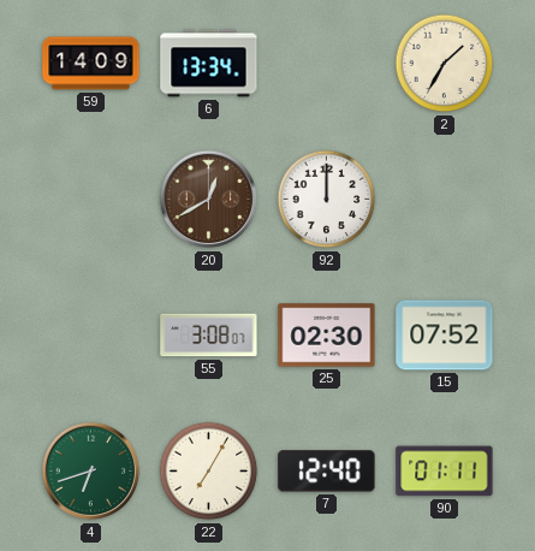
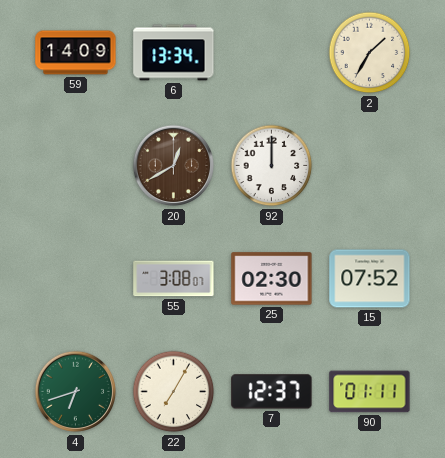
7: 12:40 -> 12:37
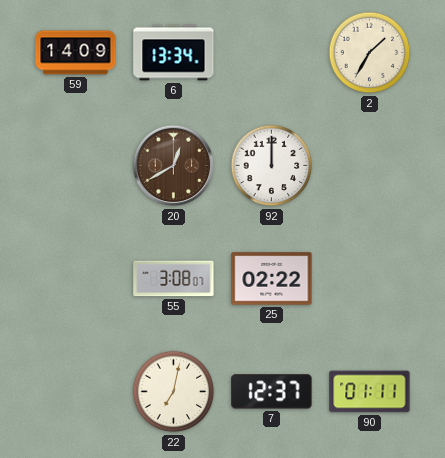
25: 02:30 -> 02:22
15: 07:52 -> none
4: 6:42 -> none
22: 7:05 -> 7:02
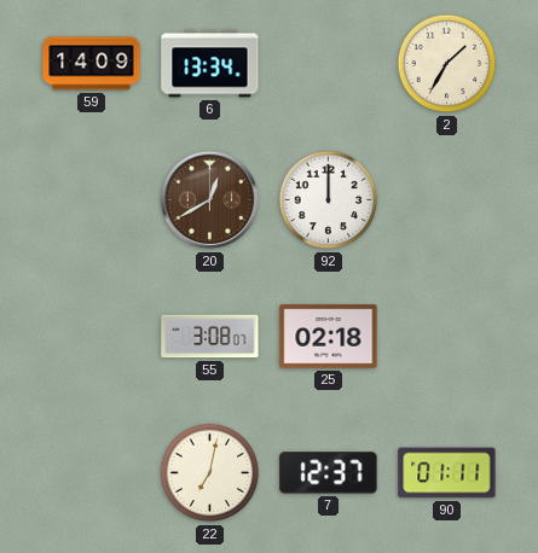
25: 02:22 -> 02:18
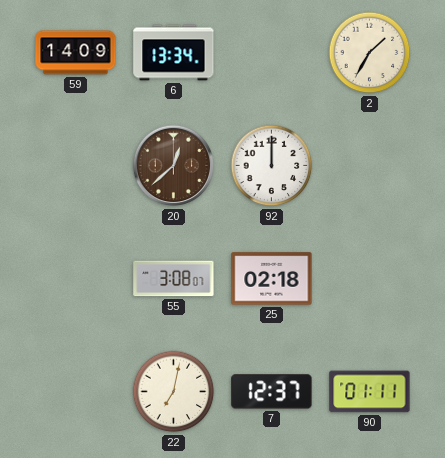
20: 12:40 -> 12:38
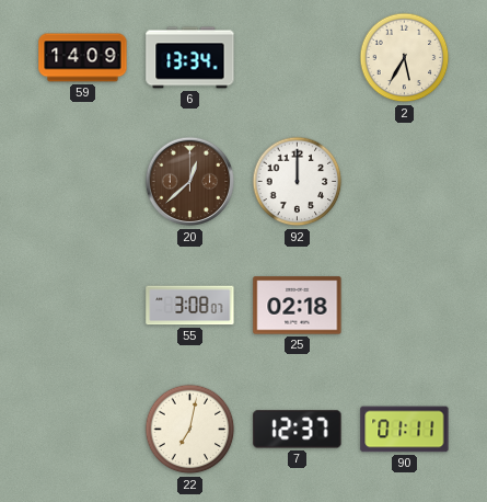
2: 1:35 -> 5:35
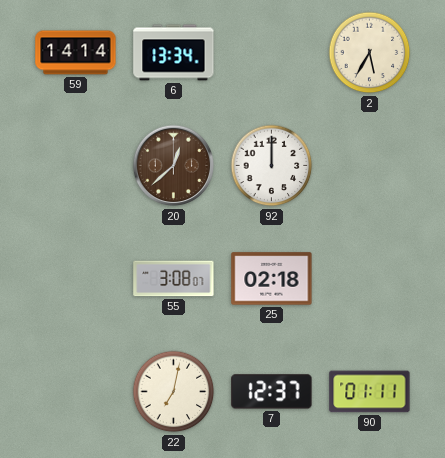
59: 14:09 -> 14:14
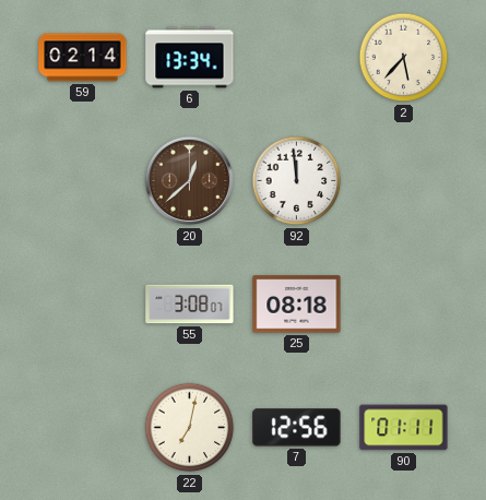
59: 14:14 -> 02:14
2: 5:35 -> 5:37
92: 12:00 -> 11:59
25: 02:18 -> 08:18
7: 12:37 -> 12:56
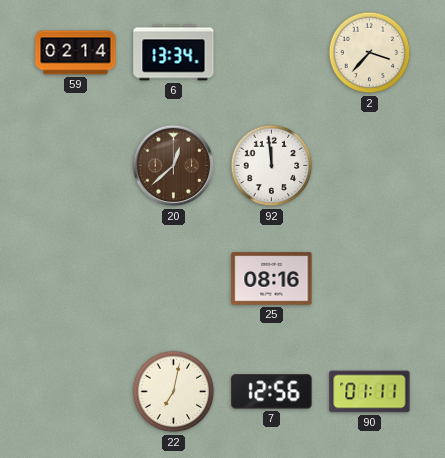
2: 5:37 -> 3:37
55: 3:08 -> none
25: 08:18 -> 08:16
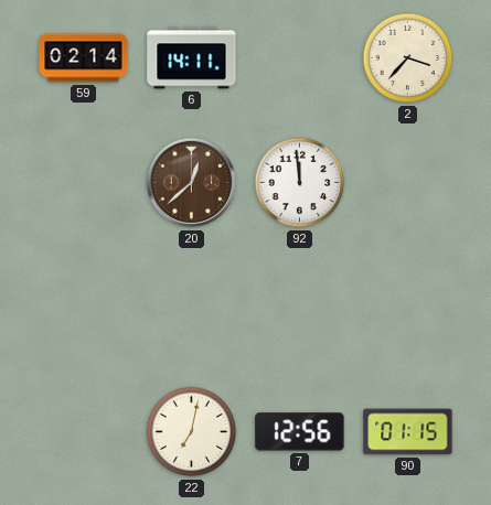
6: 13:34 -> 14:11
25: 08:16 -> none
90: 01:11 -> 01:15
